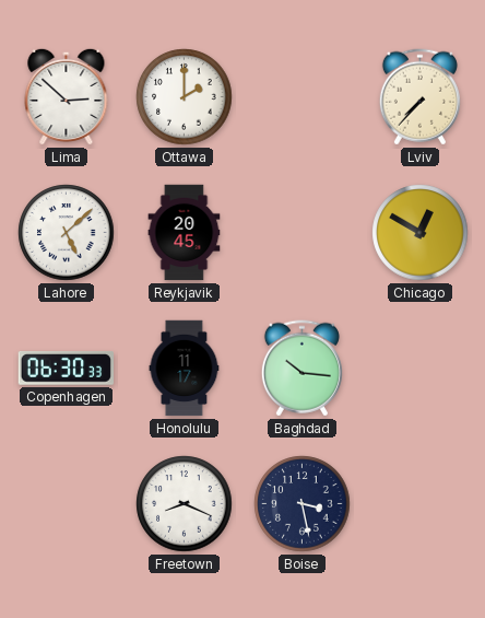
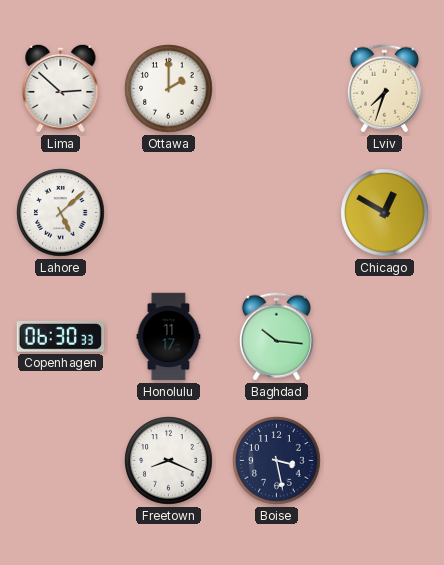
Lviv: 7:37 -> 7:33
Reykjavik: 20:45 -> none
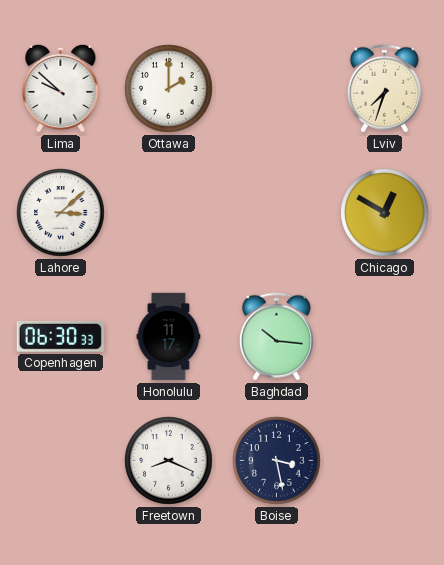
Lima: 2:52 -> 9:52
Lahore: 5:08 -> 3:08
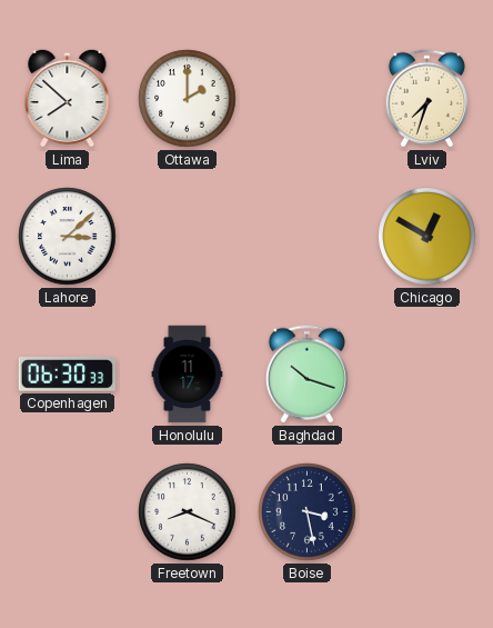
Lima: 9:52 -> 7:52
Baghdad: 10:16 -> 10:18
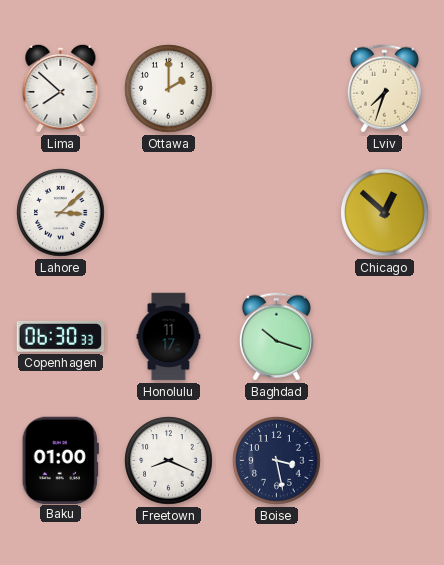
Chicago: 12:50 -> 12:52
Baku: none -> 01:00
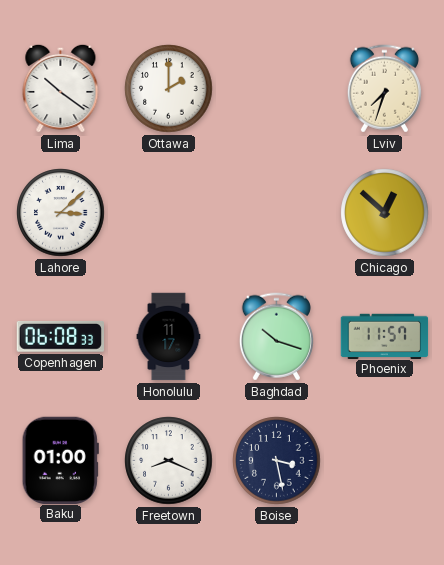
Lima: 7:52 -> 10:21
Copenhagen: 06:30 -> 06:08
Phoenix: none -> 11:57
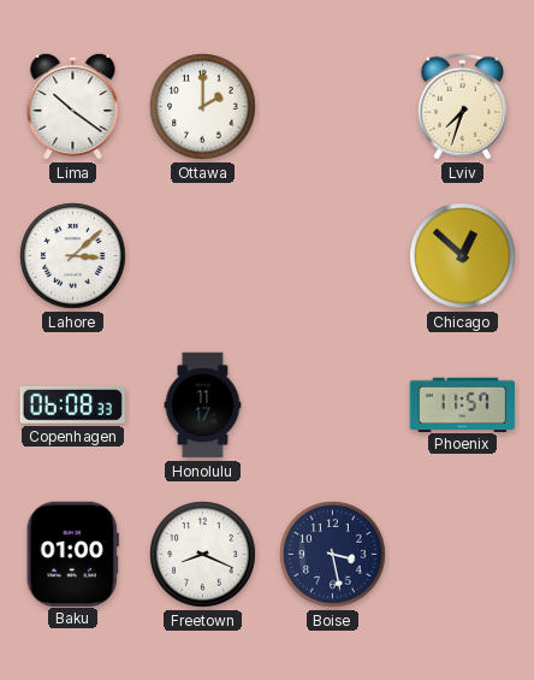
Baghdad: 10:18 -> none
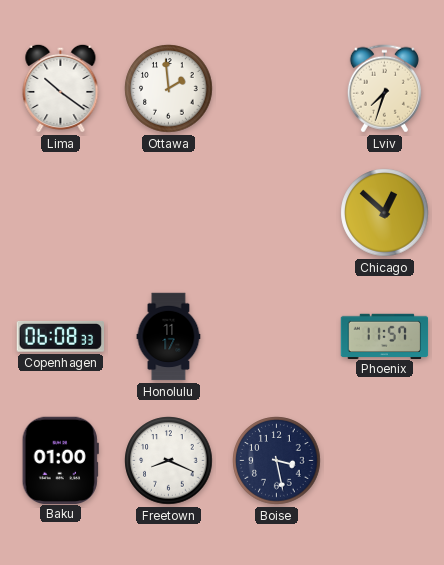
Ottawa: 2:00 -> 1:59
Lahore: 3:08 -> none
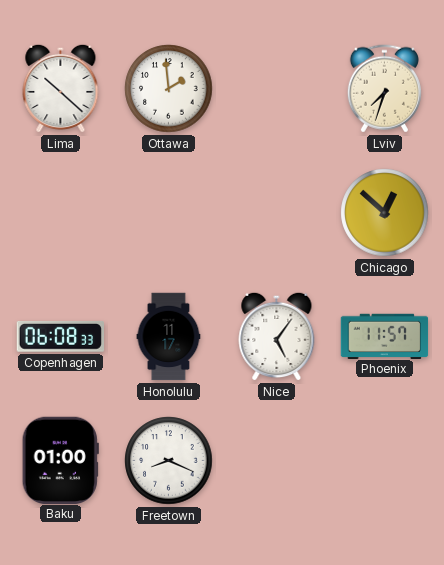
Lima: 10:21 -> 10:22
Nice: none -> 5:06
Boise: 3:28 -> none
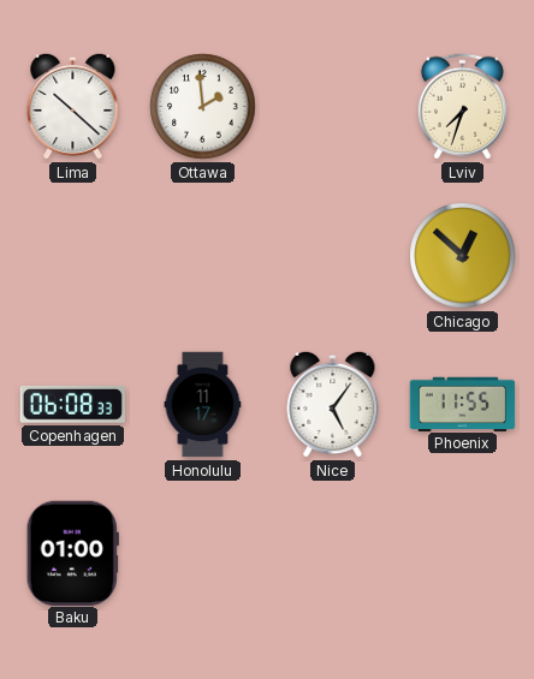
Phoenix: 11:57 -> 11:55
Freetown: 8:19 -> none
